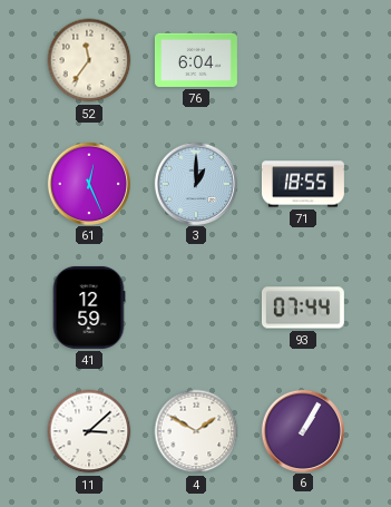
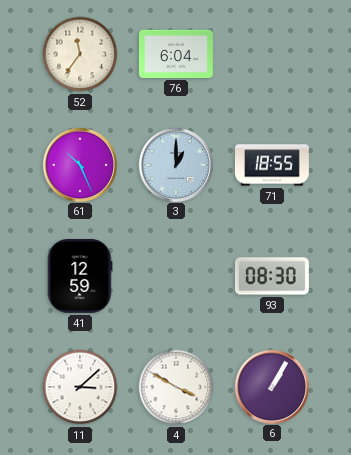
61: 12:26 -> 10:26
93: 07:44 -> 08:30
4: 1:50 -> 3:50
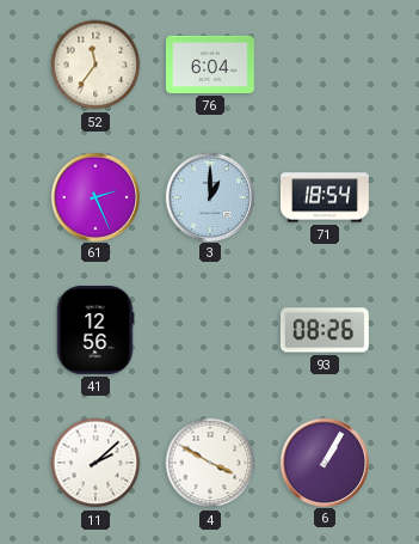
61: 10:26 -> 2:26
71: 18:55 -> 18:54
41: 12:59 -> 12:56
93: 08:30 -> 08:26
11: 3:08 -> 2:08
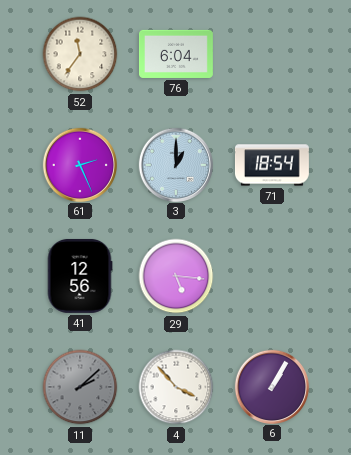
29: none -> 5:16
93: 08:26 -> none
11 dial: white -> grey
4: 3:50 -> 3:53
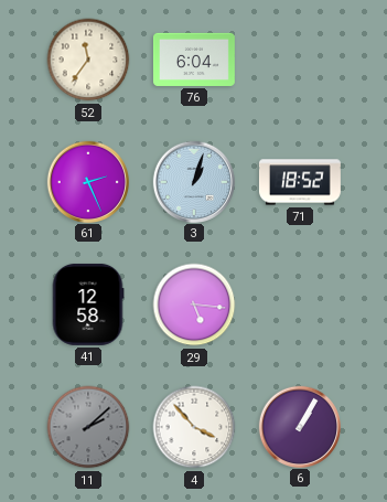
3: 1:00 -> 1:03
71: 18:54 -> 18:52
41: 12:56 -> 12:58
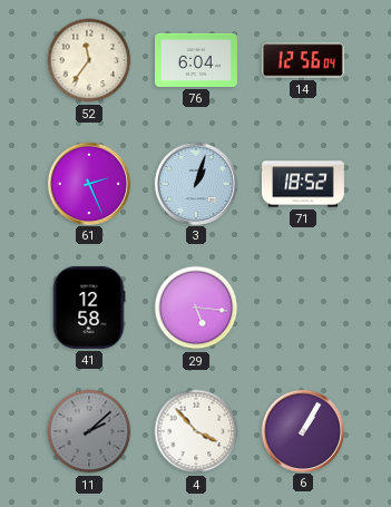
14: none -> 12:56
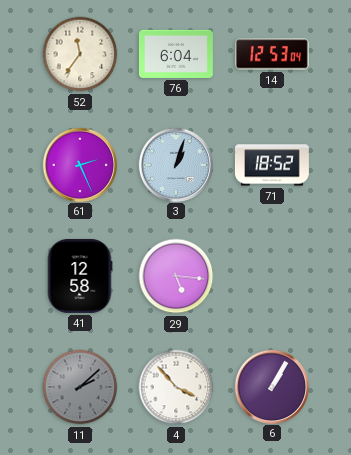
14: 12:56 -> 12:53
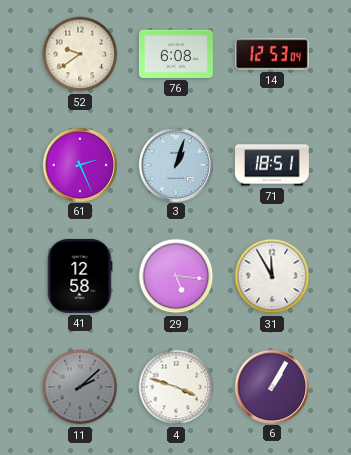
52: 11:36 -> 9:39
76: 6:04 -> 6:08
71: 18:52 -> 18:51
31: none -> 11:55
4: 3:53 -> 3:48
